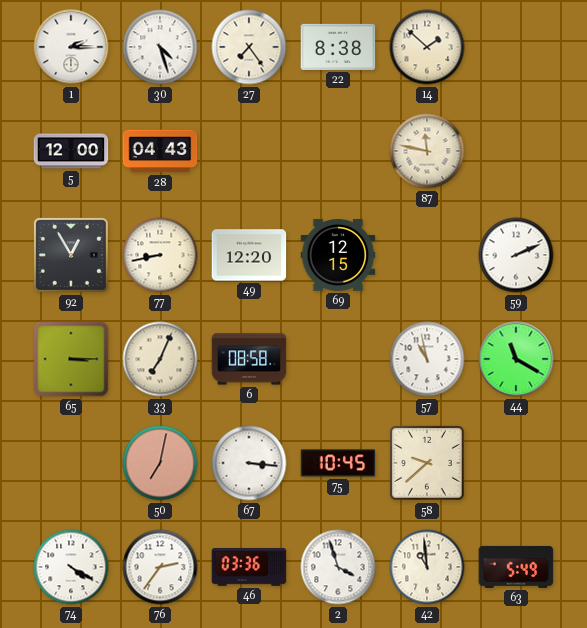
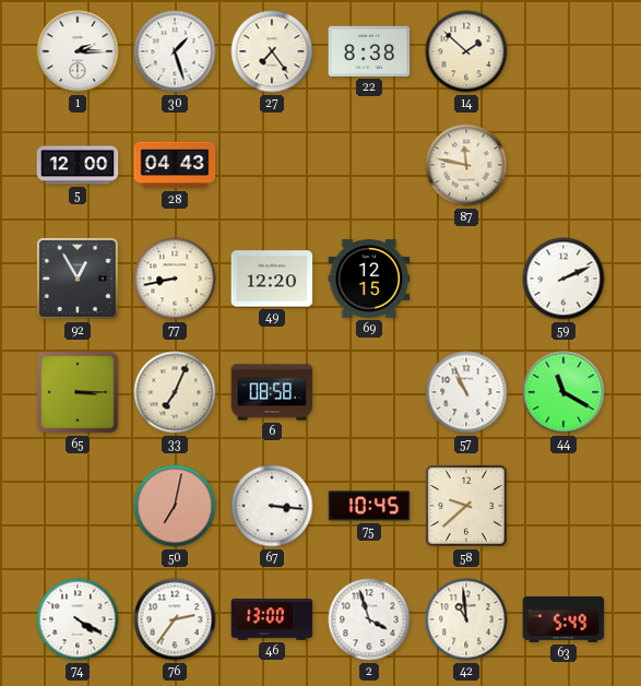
30: 4:27 -> 1:27
57: 10:58 -> 10:56
46: 03:36 -> 13:00
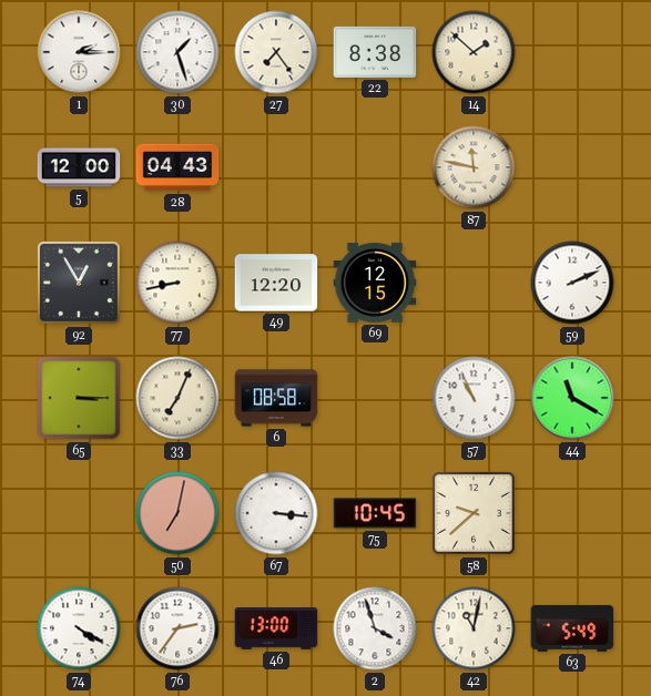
42: 10:59 -> 11:02
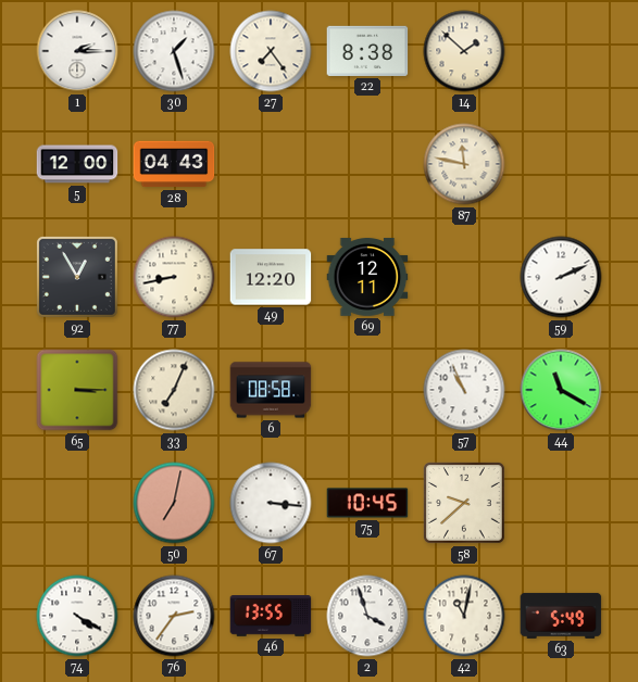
69: 12:15 -> 12:11
46: 13:00 -> 13:55
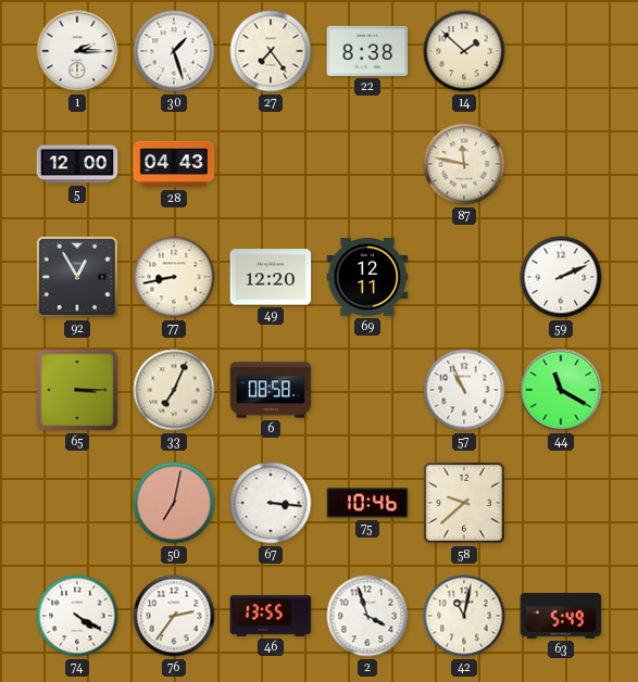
75: 10:45 -> 10:46
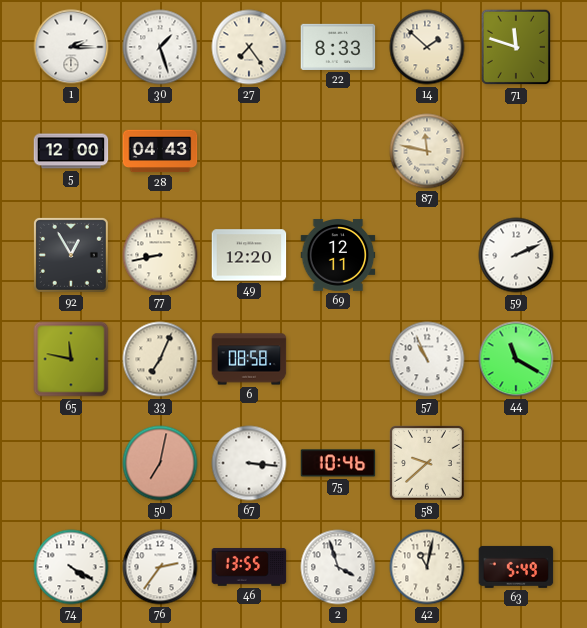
22: 8:38 -> 8:33
71: none -> 11:48
65: 3:15 -> 11:47
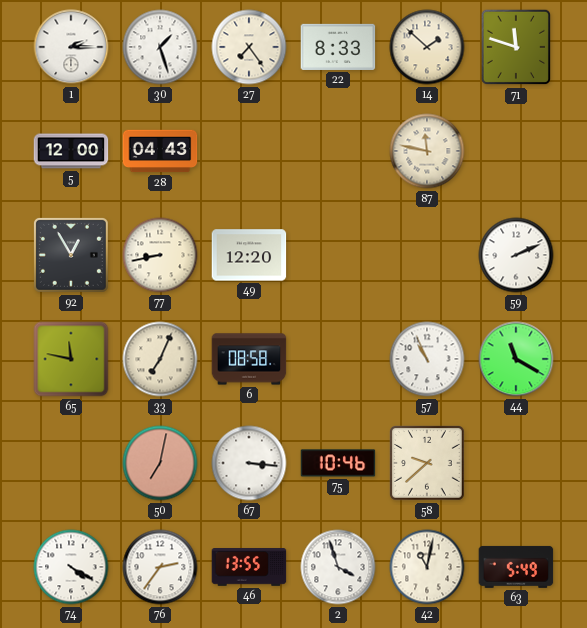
69: 12:11 -> none
